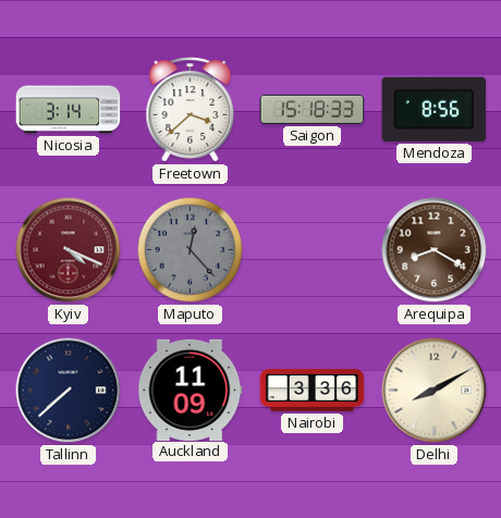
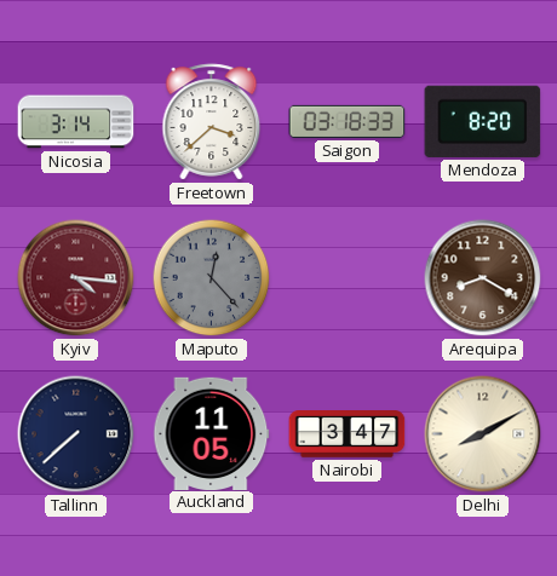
Saigon: 15:18 -> 03:18
Mendoza: 8:56 -> 8:20
Kyiv: 4:19 -> 4:16
Auckland: 11:09 -> 11:05
Nairobi: 3:36 -> 3:47
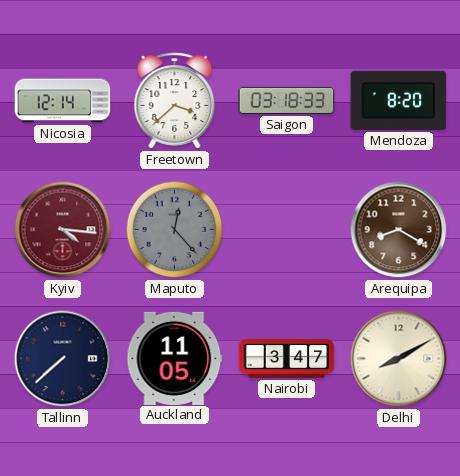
Nicosia: 3:14 -> 12:14
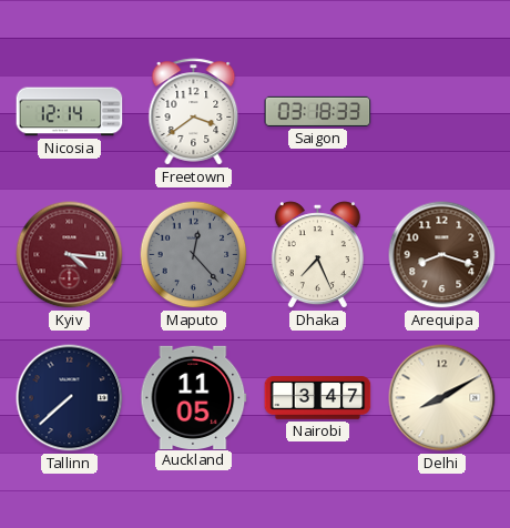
Freetown: 3:38 -> 3:39
Mendoza: 8:20 -> none
Dhaka: none -> 7:26
Arequipa: 8:20 -> 8:18
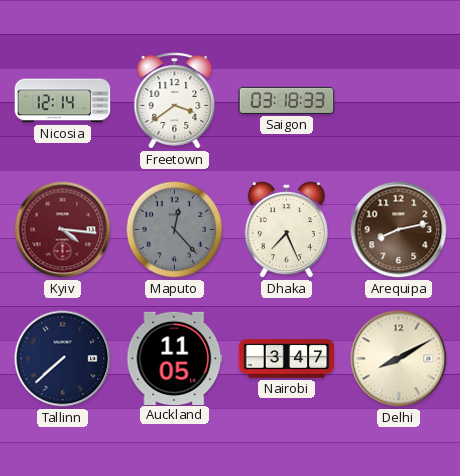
Arequipa: 8:18 -> 8:13
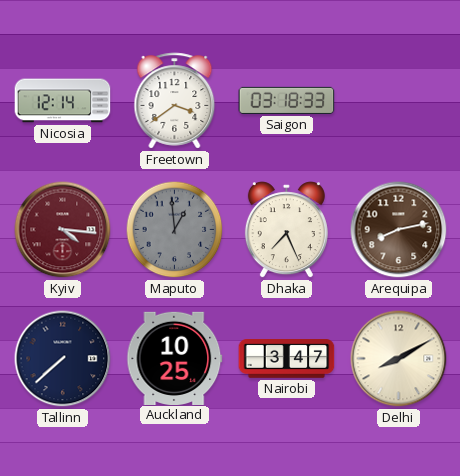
Maputo: 12:23 -> 12:59
Auckland: 11:05 -> 10:25
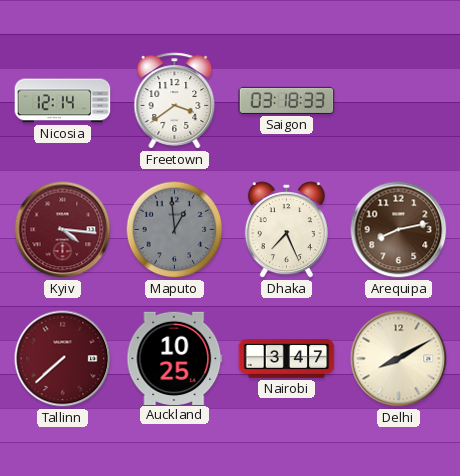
Tallinn dial: navy -> burgundy
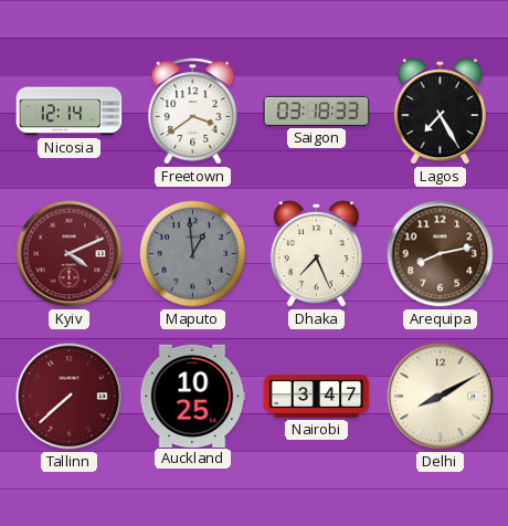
Lagos: none -> 7:25
Kyiv: 4:16 -> 4:11
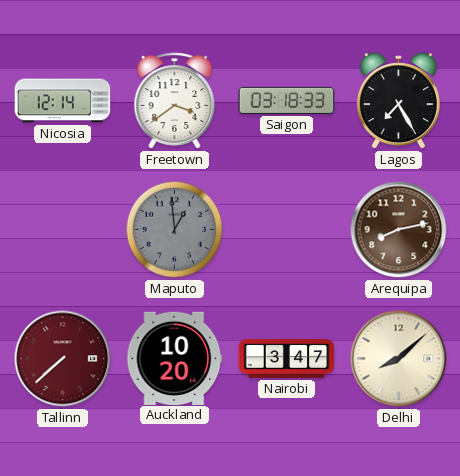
Kyiv: 4:11 -> none
Dhaka: 7:26 -> none
Auckland: 10:25 -> 10:20
Delhi: 8:10 -> 8:08
